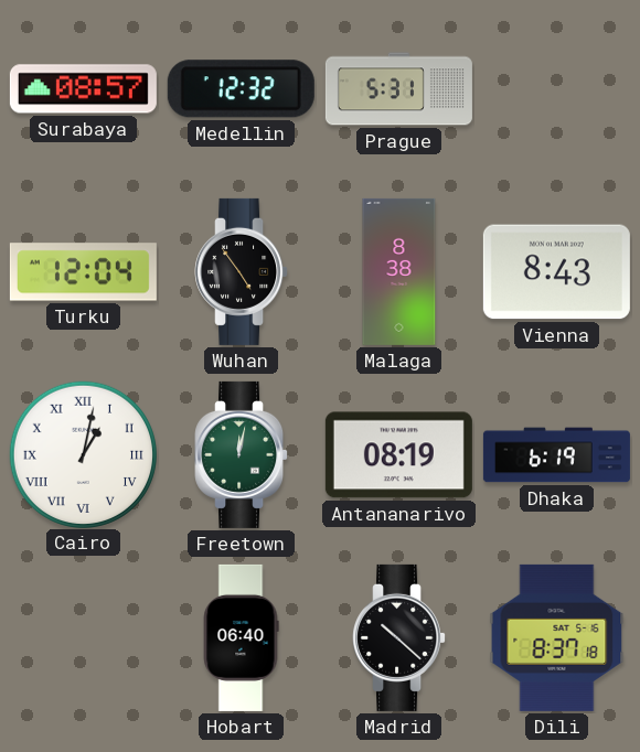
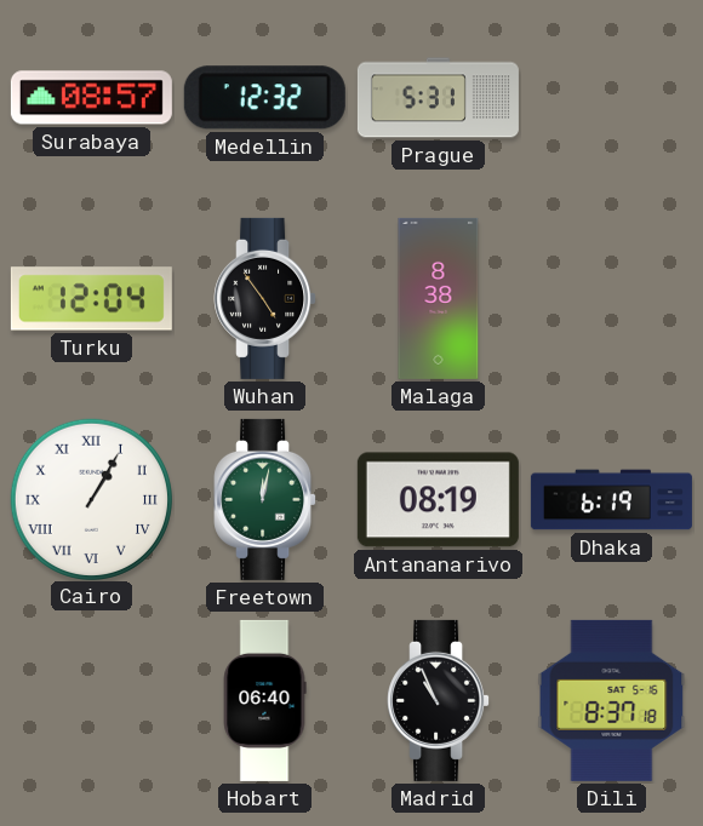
Vienna: 8:43 -> none
Cairo: 1:02 -> 1:05
Madrid: 10:22 -> 10:56
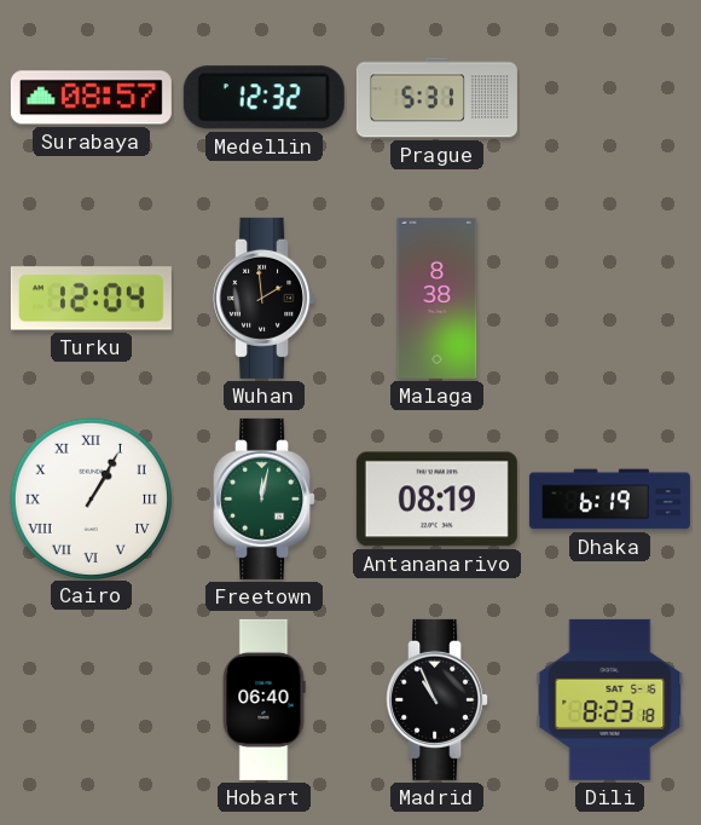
Wuhan: 4:54 -> 1:59
Dili: 8:37 -> 8:23
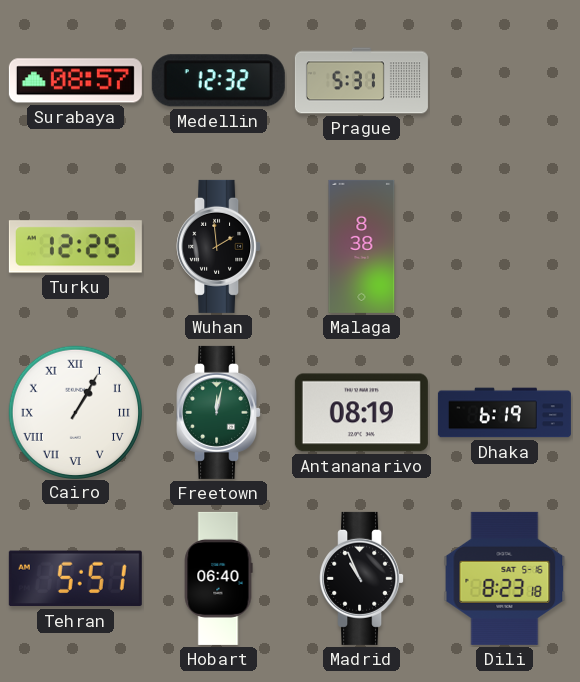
Turku: 12:04 -> 12:25
Tehran: none -> 5:51
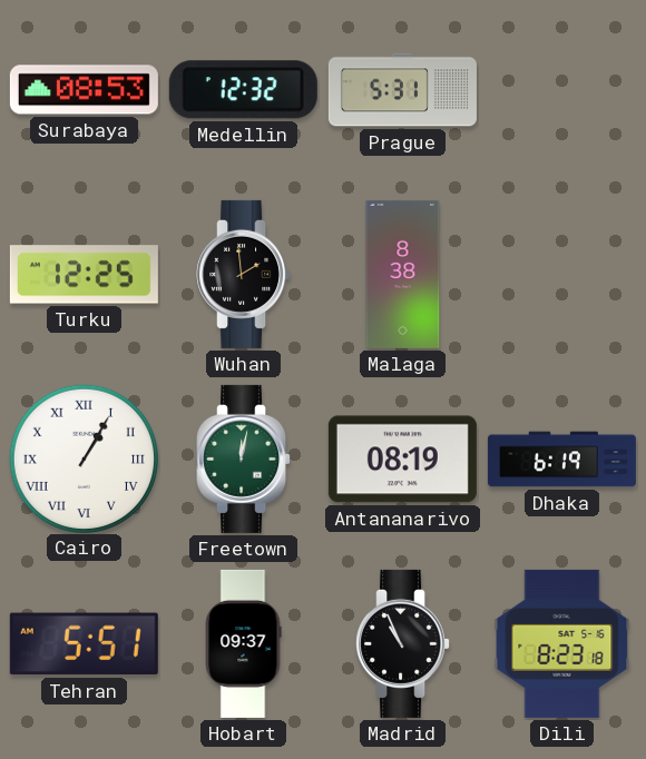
Surabaya: 08:57 -> 08:53
Hobart: 06:40 -> 09:37
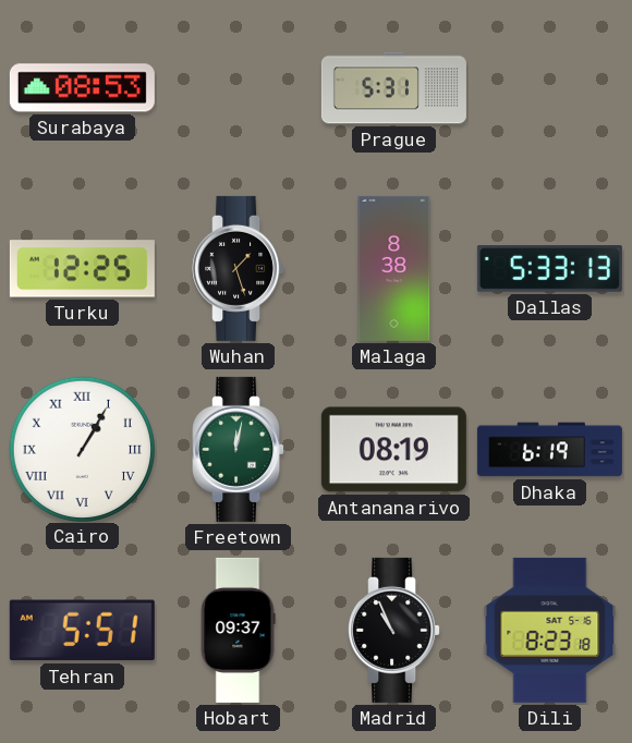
Medellin: 12:32 -> none
Wuhan: 1:59 -> 1:27
Dallas: none -> 5:33
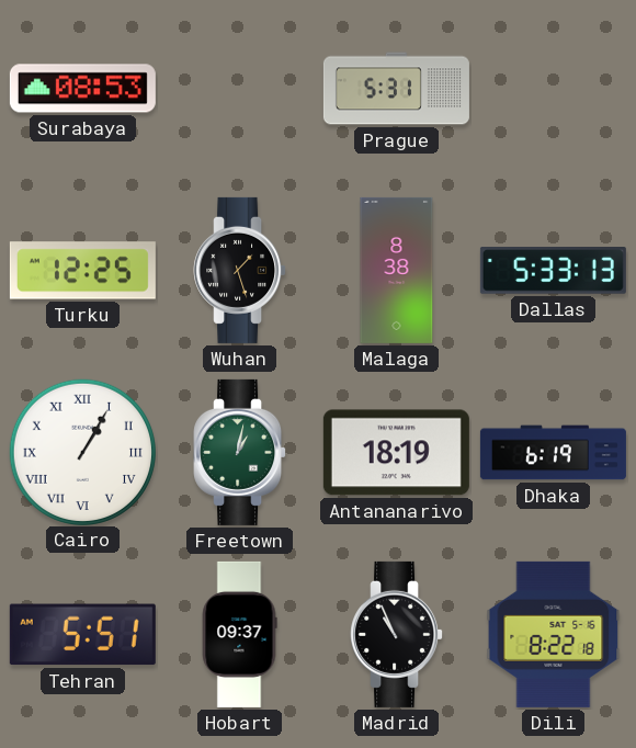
Freetown: 12:02 -> 1:02
Antananarivo: 08:19 -> 18:19
Dili: 8:23 -> 8:22
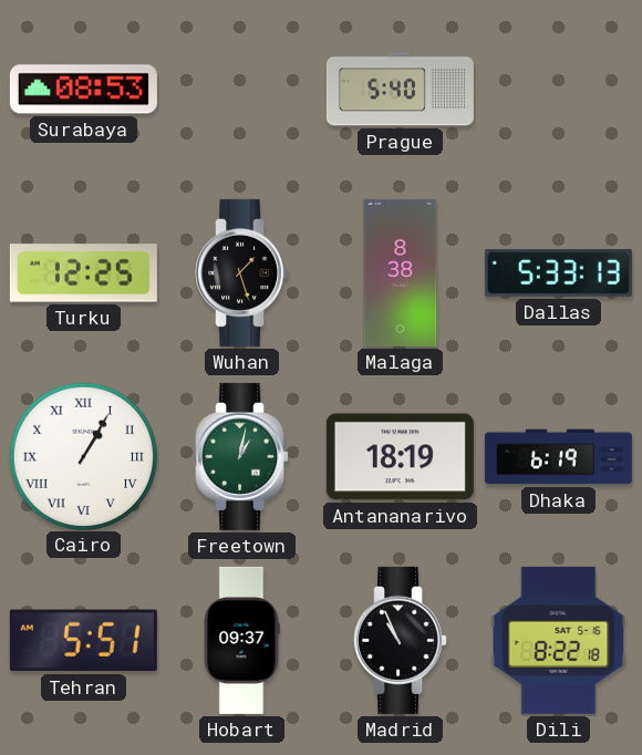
Prague: 5:31 -> 5:40
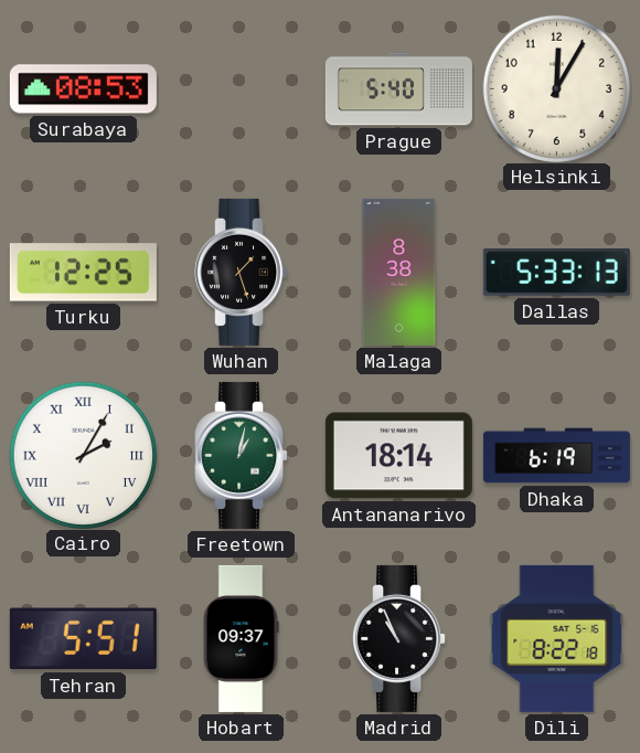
Helsinki: none -> 12:05
Cairo: 1:05 -> 2:05
Antananarivo: 18:19 -> 18:14
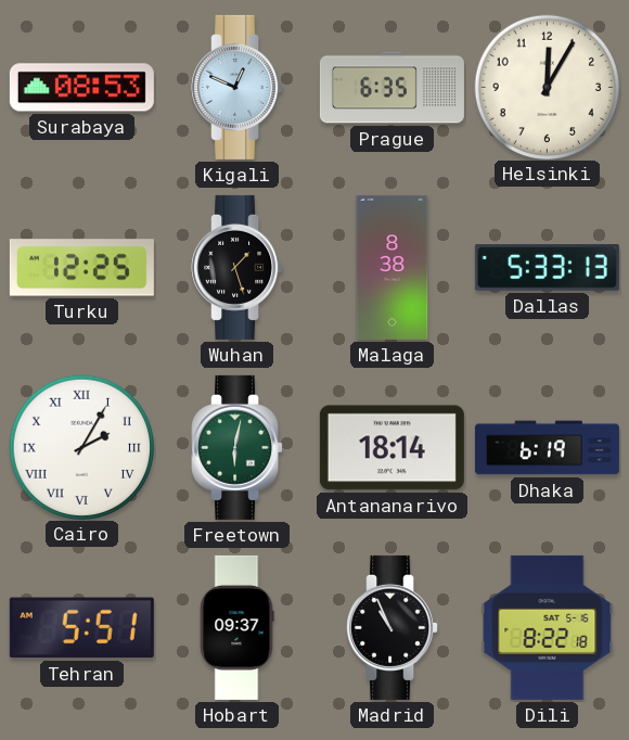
Kigali: none -> 12:49
Prague: 5:40 -> 6:35
Freetown: 1:02 -> 6:02
